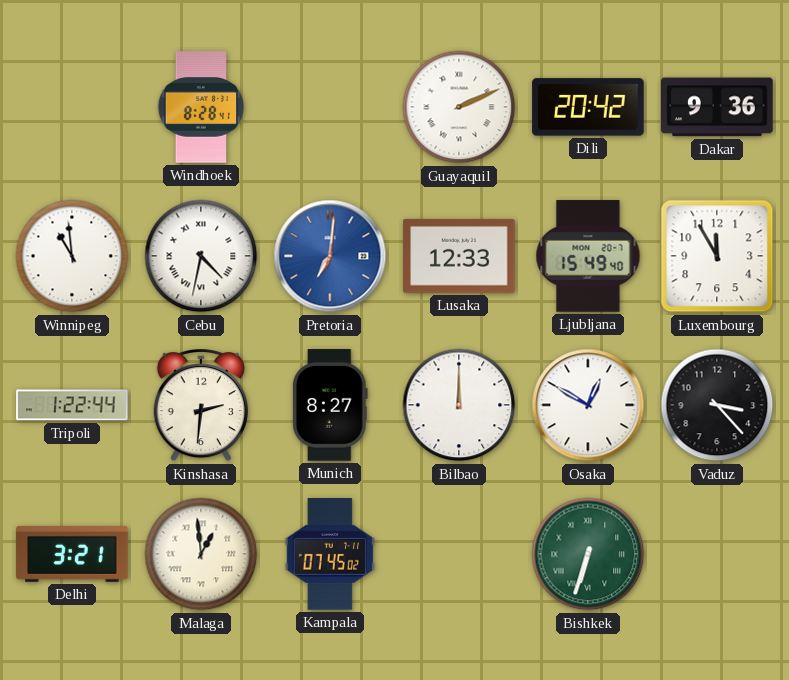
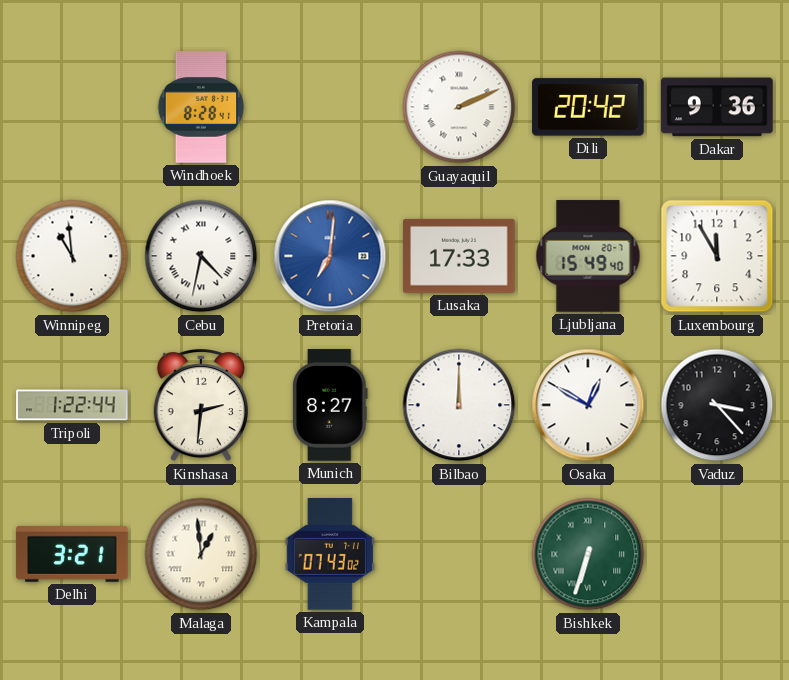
Lusaka: 12:33 -> 17:33
Kampala: 07:45 -> 07:43
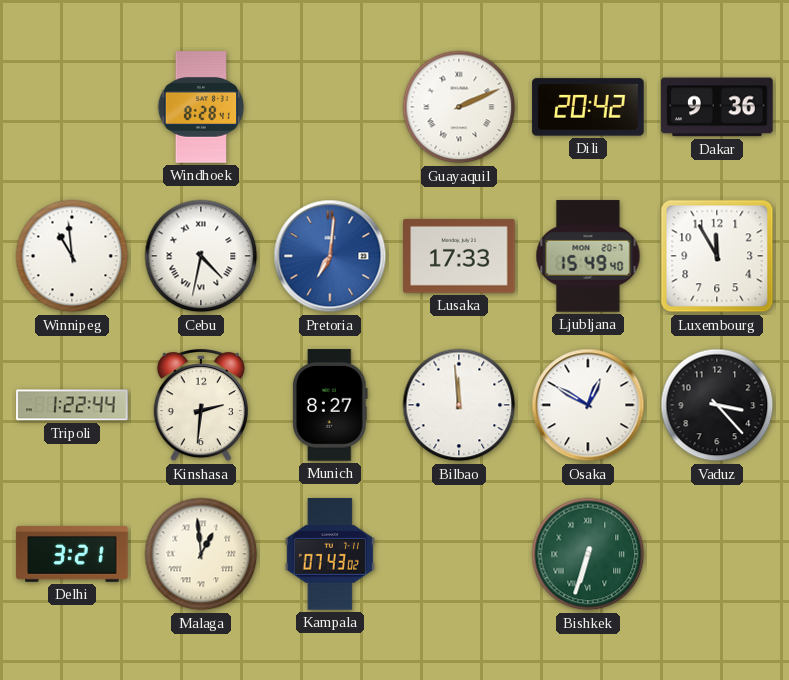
Bilbao: 12:00 -> 11:59
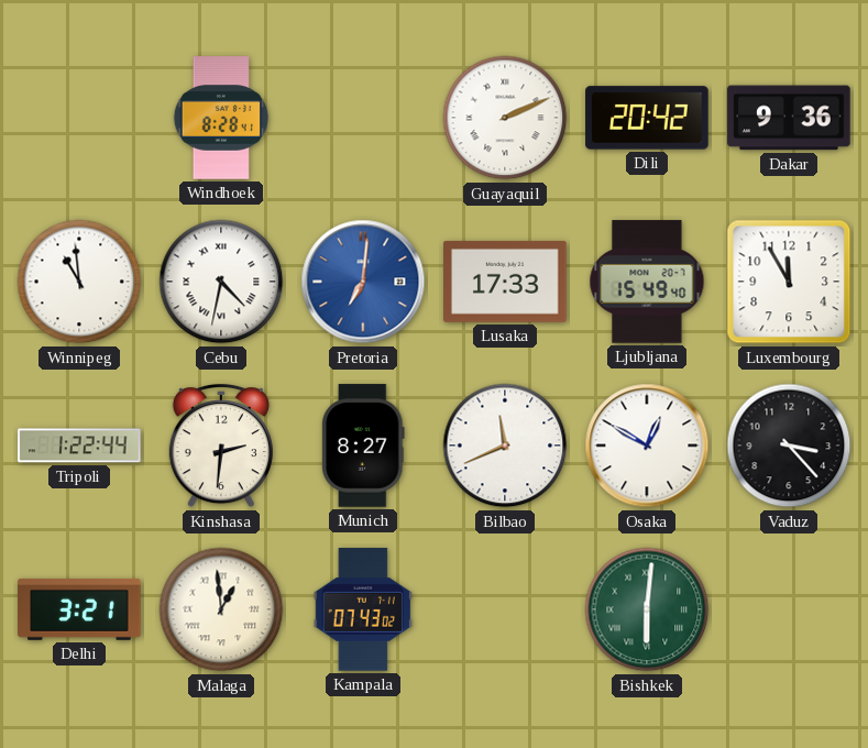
Bilbao: 11:59 -> 11:41
Bishkek: 6:33 -> 6:01
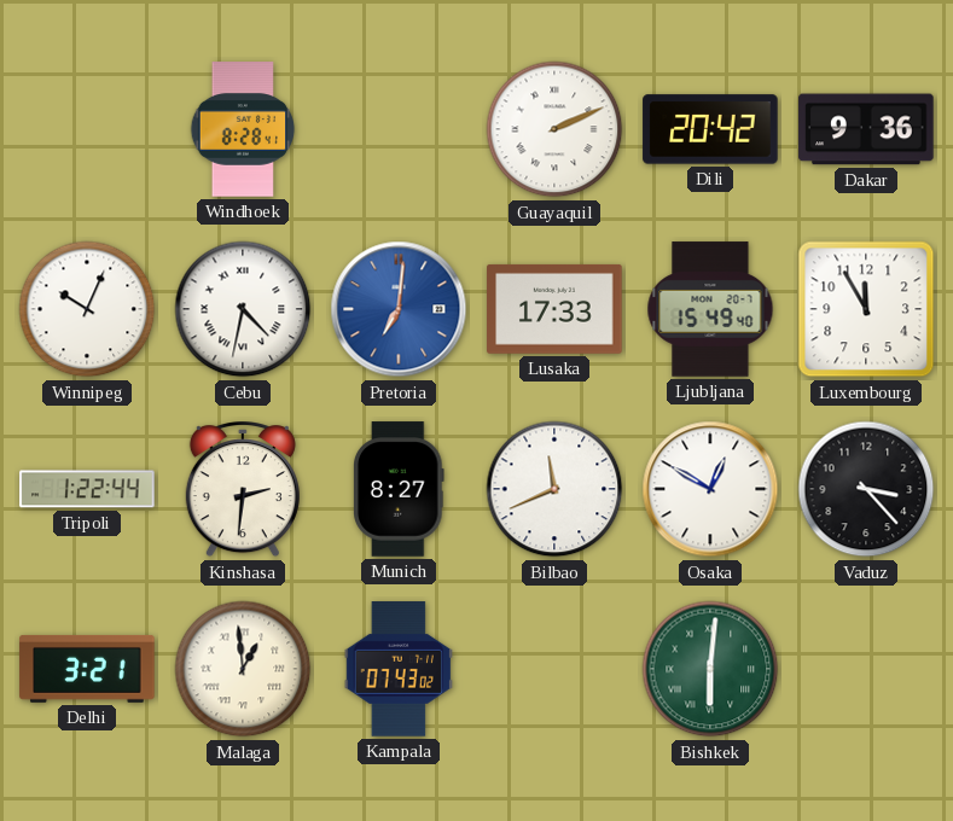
Winnipeg: 10:59 -> 10:04
